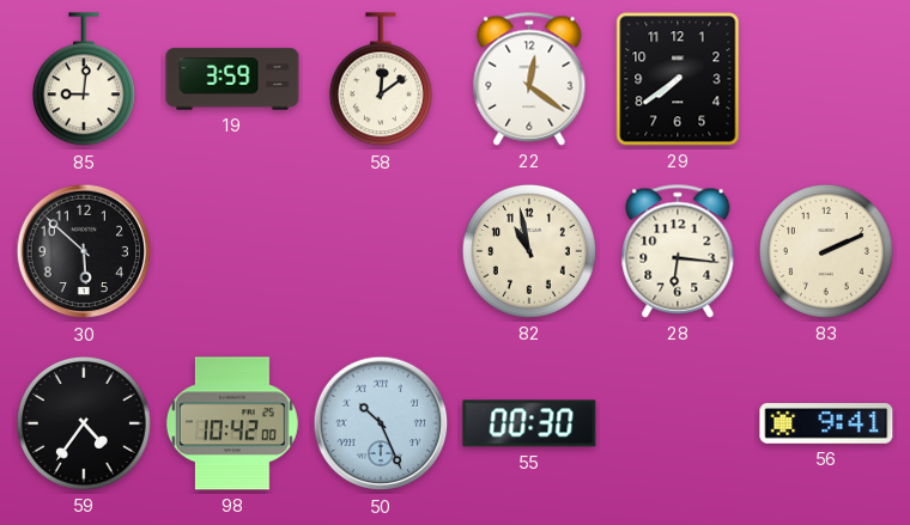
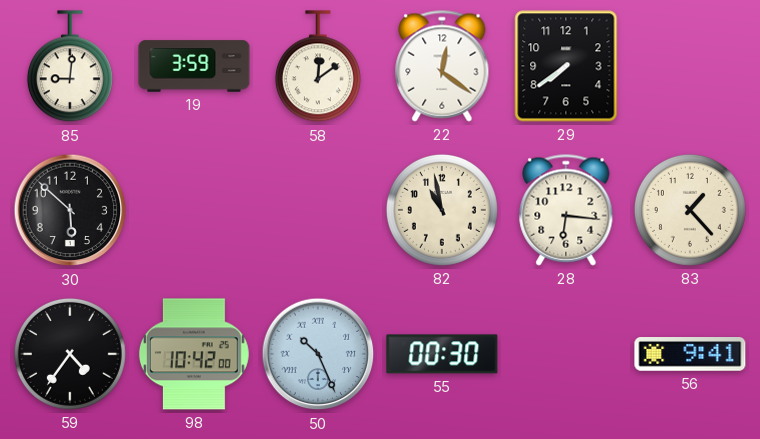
83: 2:11 -> 1:23
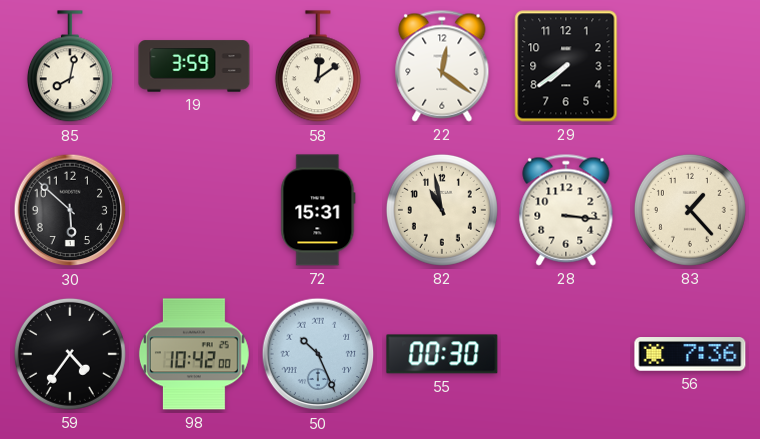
85: 9:01 -> 8:02
72: none -> 15:31
28: 6:16 -> 3:16
56: 9:41 -> 7:36
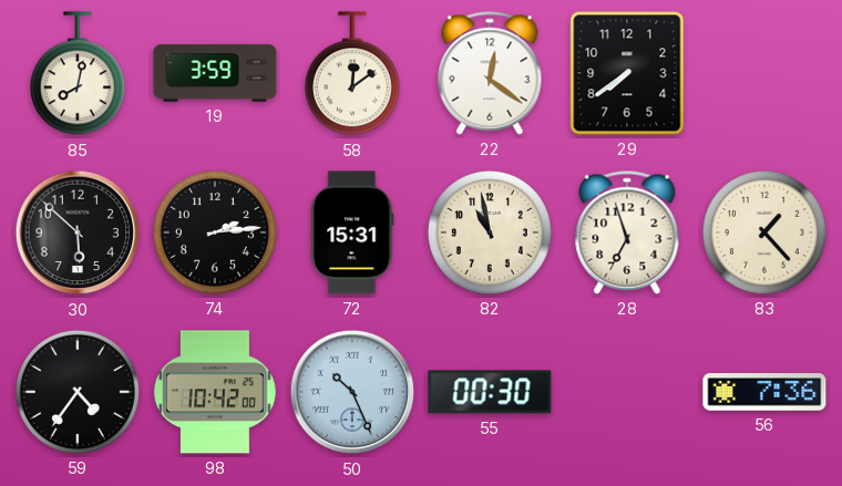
74: none -> 2:14
28: 3:16 -> 6:57
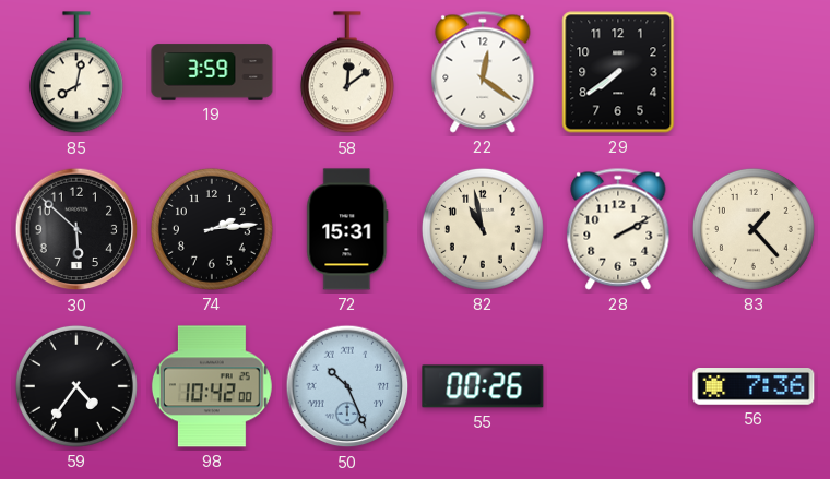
28: 6:57 -> 2:10
55: 00:30 -> 00:26
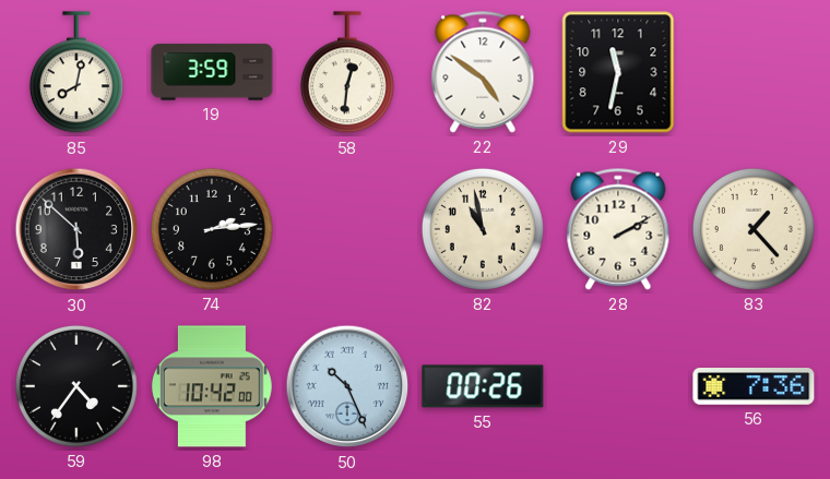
58: 12:09 -> 12:31
22: 12:21 -> 4:51
29: 7:39 -> 11:32
72: 15:31 -> none
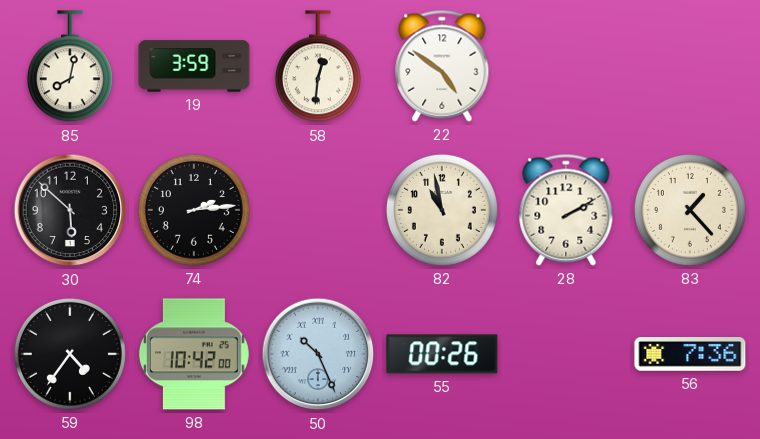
29: 11:32 -> none
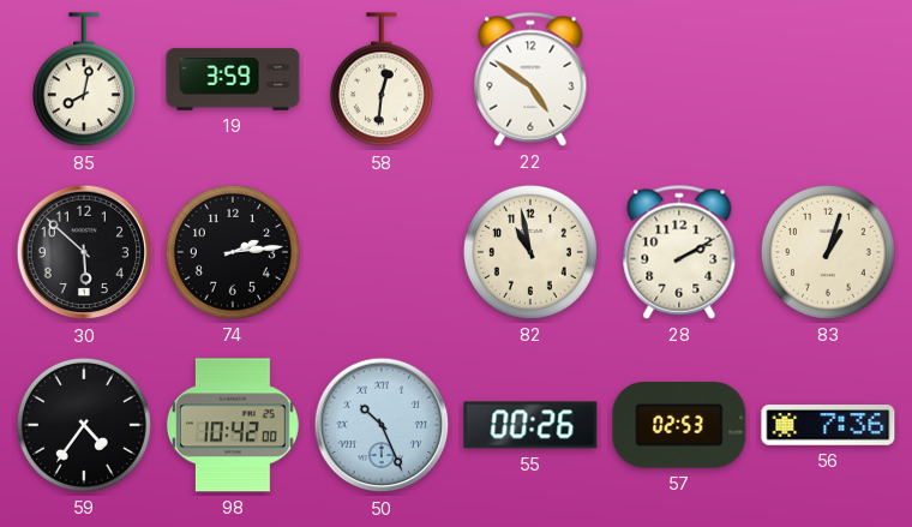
83: 1:23 -> 1:03
57: none -> 02:53
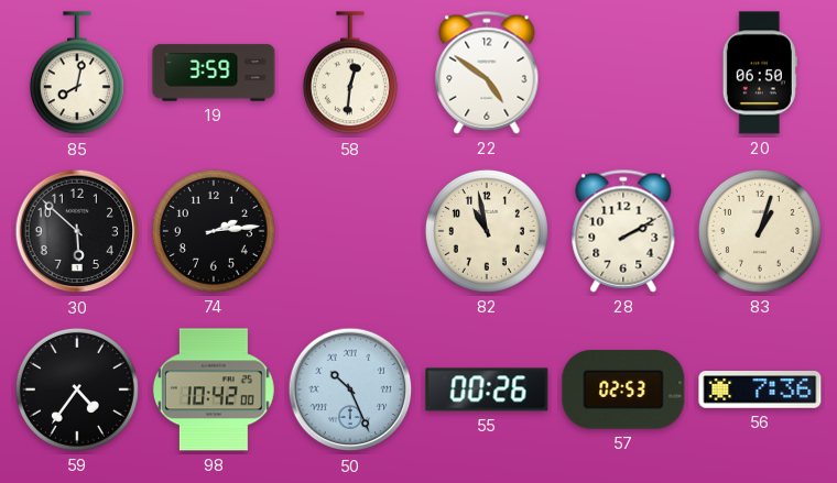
20: none -> 06:50
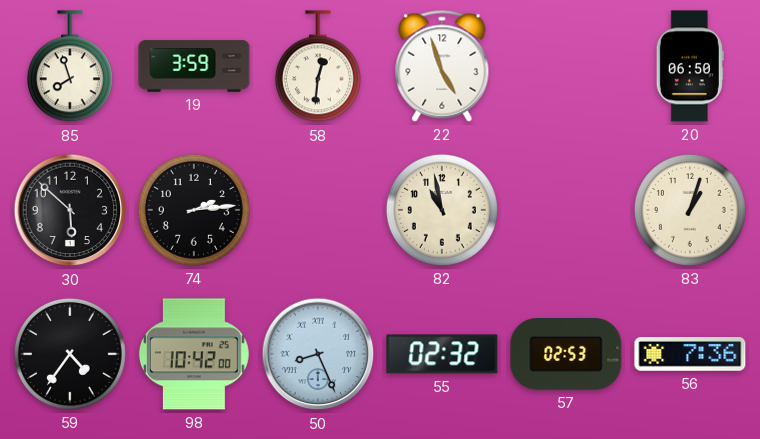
85: 8:02 -> 7:57
22: 4:51 -> 4:57
28: 2:10 -> none
50: 10:26 -> 8:26
55: 00:26 -> 02:32
